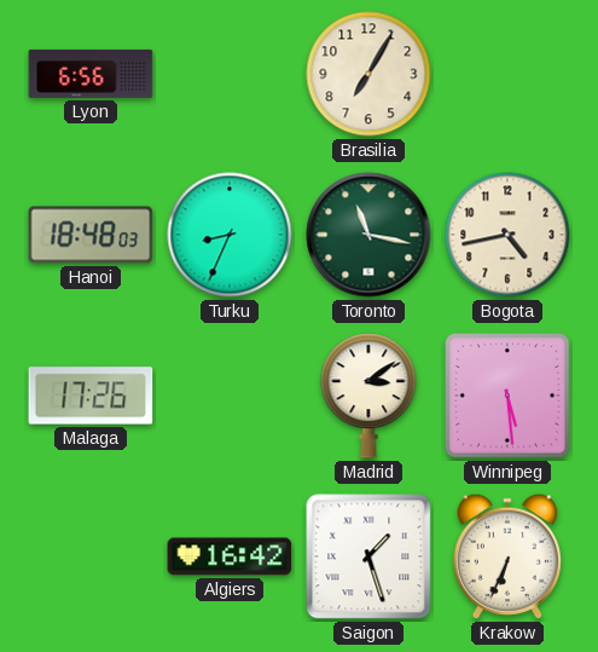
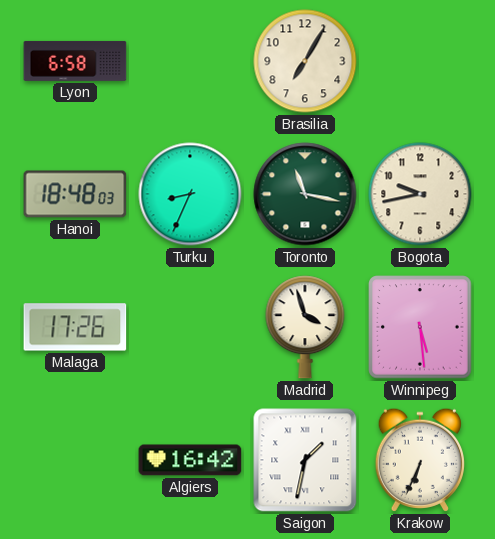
Lyon: 6:56 -> 6:58
Bogota: 4:43 -> 9:43
Madrid: 3:09 -> 3:57
Saigon: 1:27 -> 1:32
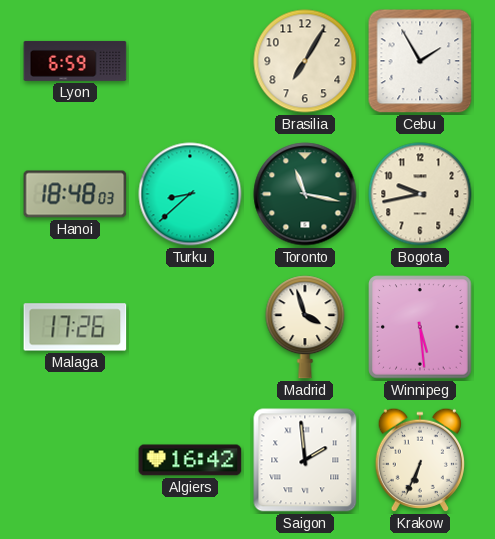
Lyon: 6:58 -> 6:59
Cebu: none -> 1:55
Turku: 8:34 -> 8:38
Saigon: 1:32 -> 1:59
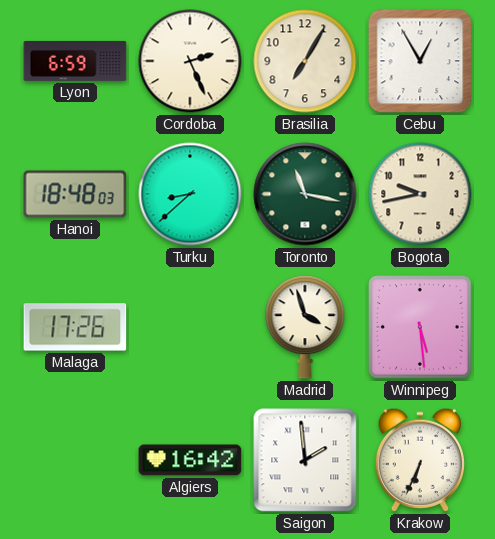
Cordoba: none -> 2:26
Cebu: 1:55 -> 12:55
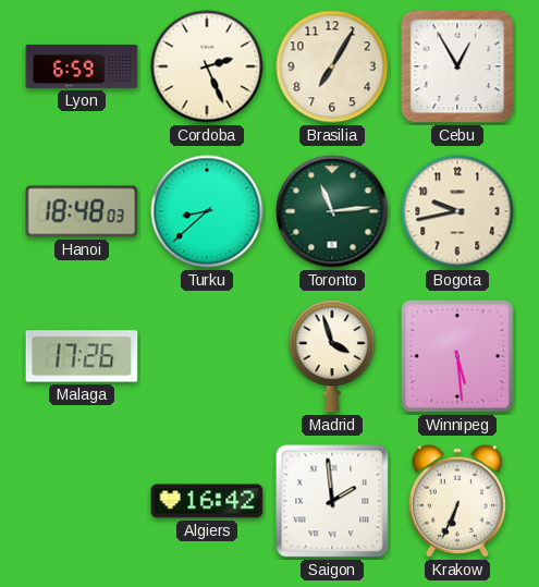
Toronto: 11:17 -> 11:14
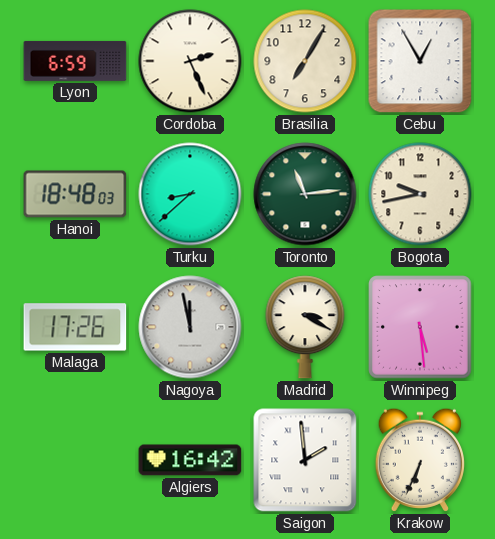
Nagoya: none -> 11:58
Madrid: 3:57 -> 3:20
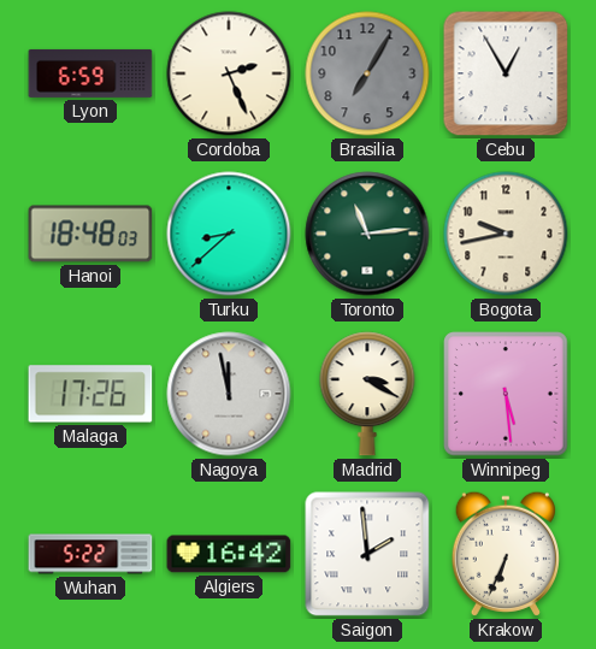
Brasilia dial: cream -> grey
Wuhan: none -> 5:22
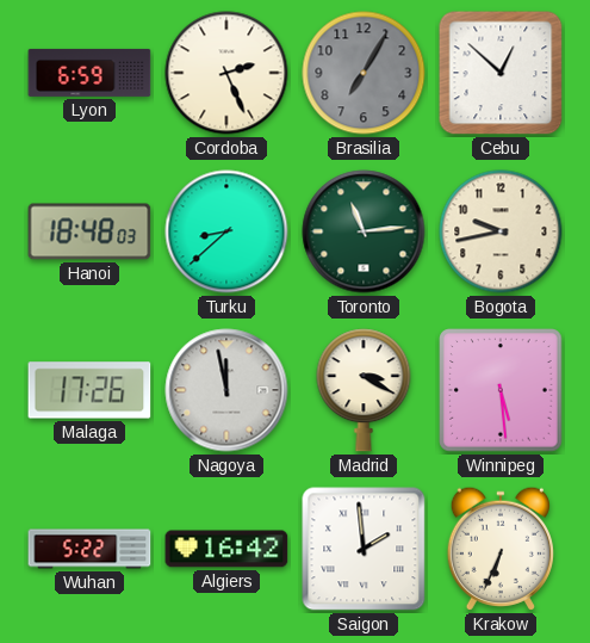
Cebu: 12:55 -> 12:52
